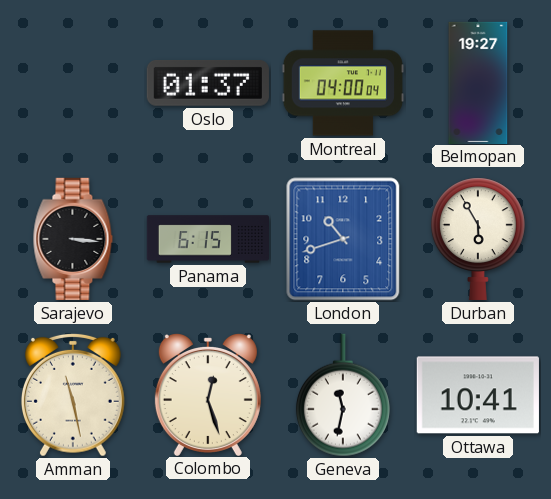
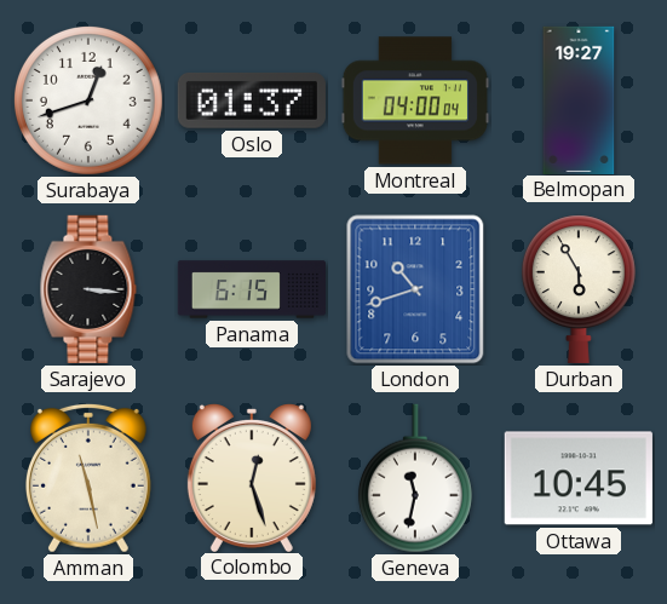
Surabaya: none -> 12:42
Ottawa: 10:41 -> 10:45
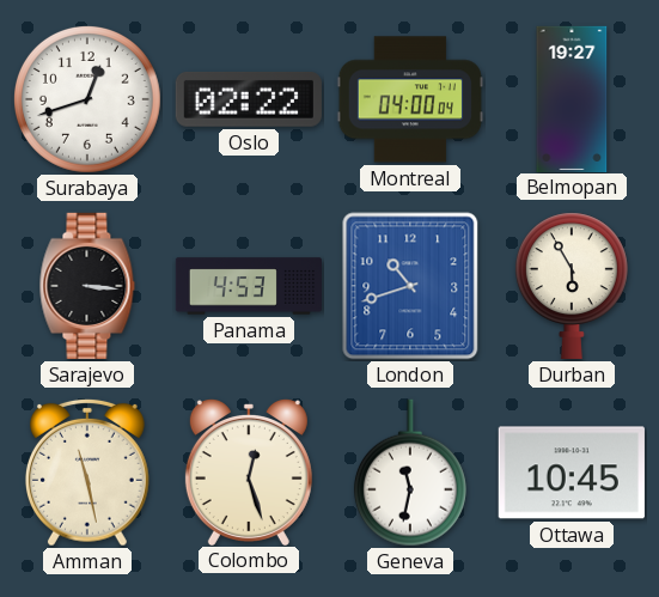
Oslo: 01:37 -> 02:22
Panama: 6:15 -> 4:53
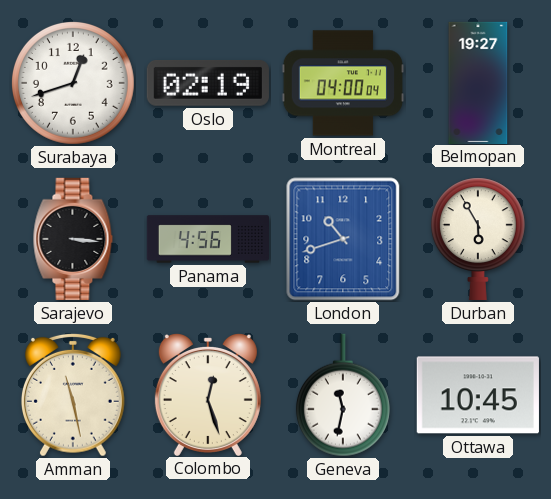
Oslo: 02:22 -> 02:19
Panama: 4:53 -> 4:56
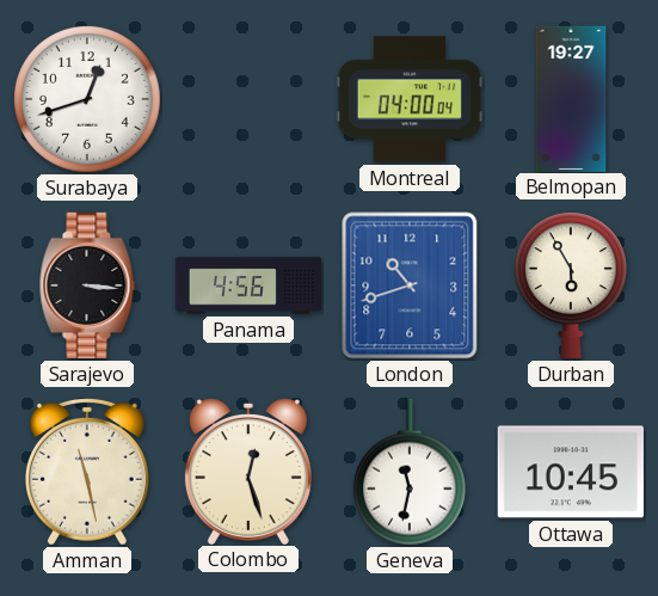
Oslo: 02:19 -> none
